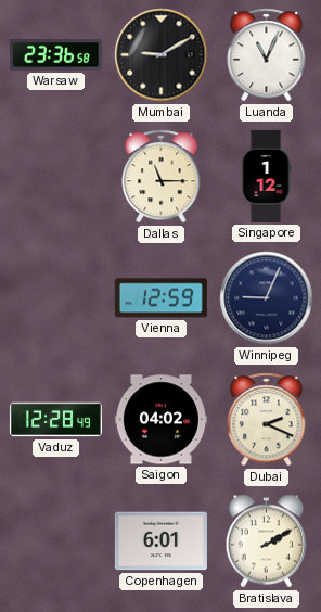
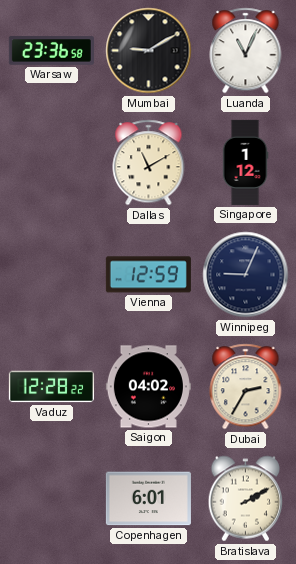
Dallas: 11:15 -> 11:10
Vaduz: 12:28:49 -> 12:28:22
Dubai: 2:19 -> 2:35
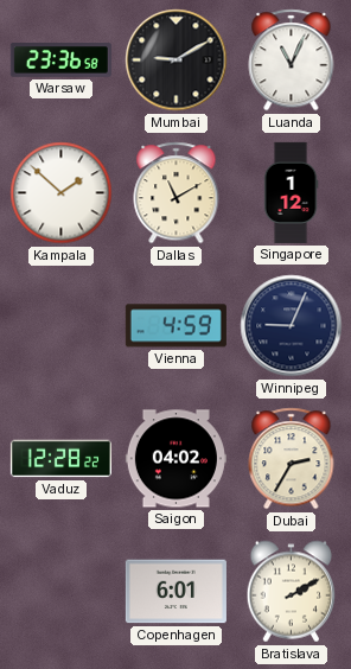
Kampala: none -> 1:52
Vienna: 12:59 -> 4:59
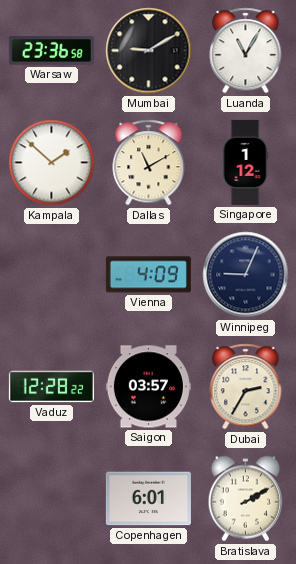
Luanda: 11:04 -> 11:05
Vienna: 4:59 -> 4:09
Saigon: 04:02 -> 03:57
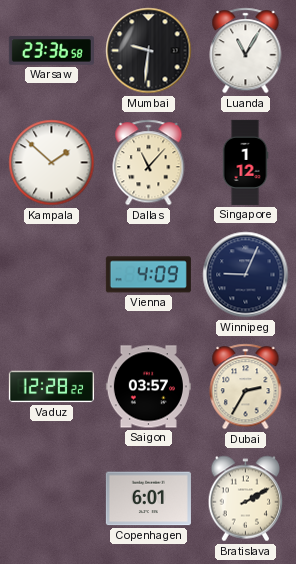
Mumbai: 9:10 -> 9:31
Dallas: 11:10 -> 11:07
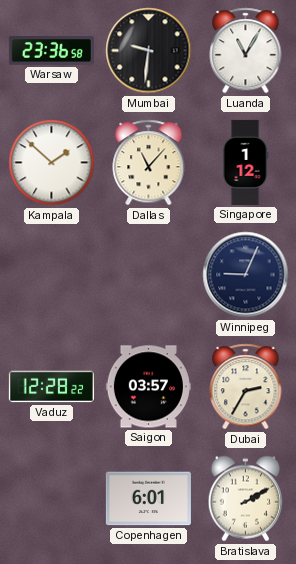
Vienna: 4:09 -> none
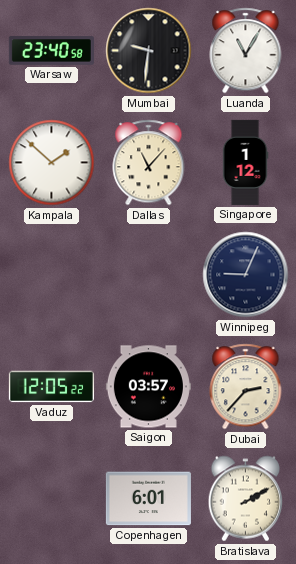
Warsaw: 23:36 -> 23:40
Vaduz: 12:28 -> 12:05
Dubai: 2:35 -> 2:37
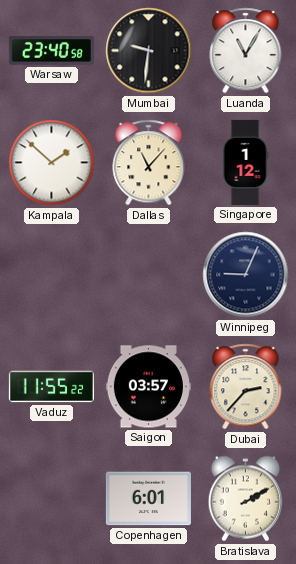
Vaduz: 12:05 -> 11:55
